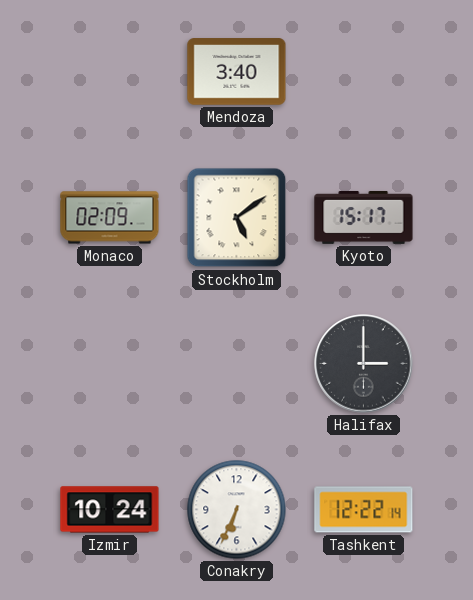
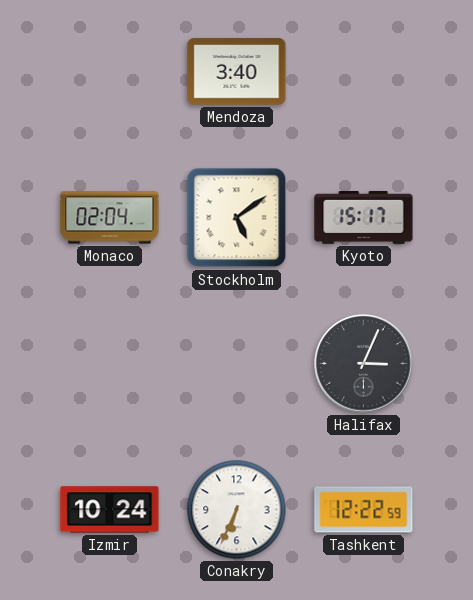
Monaco: 02:09 -> 02:04
Halifax: 3:00 -> 3:04
Tashkent: 12:22:14 -> 12:22:59
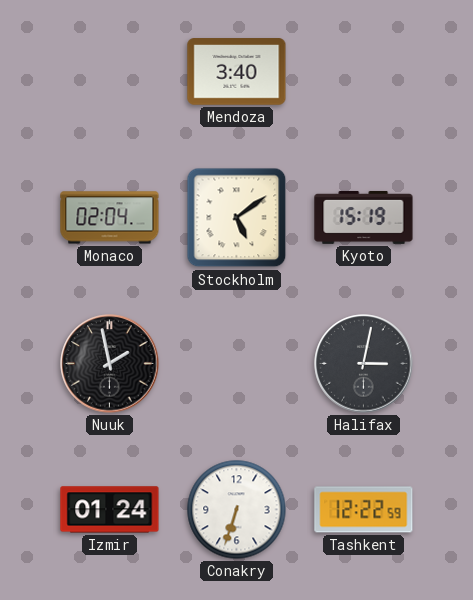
Kyoto: 15:17 -> 15:19
Nuuk: none -> 1:58
Halifax: 3:04 -> 3:02
Izmir: 10:24 -> 01:24
Conakry: 6:34 -> 6:33
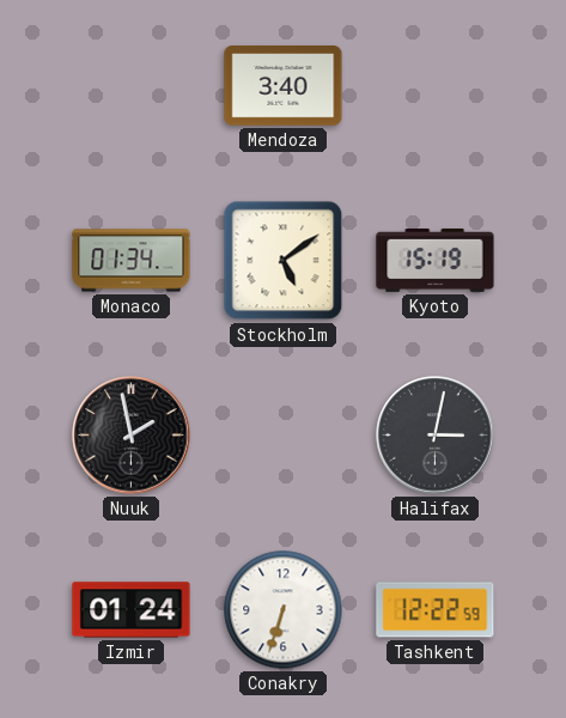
Monaco: 02:04 -> 01:34
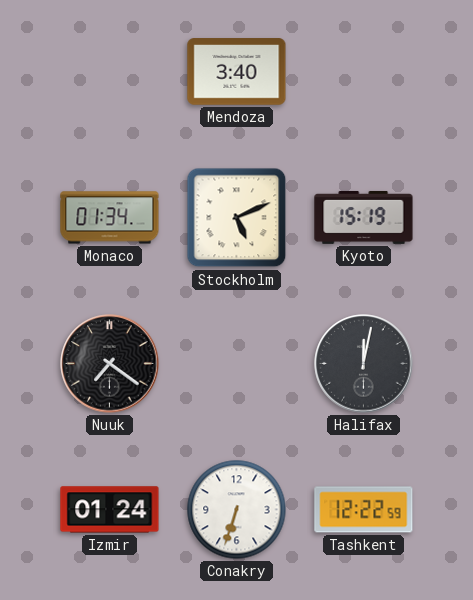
Stockholm: 5:09 -> 5:11
Nuuk: 1:58 -> 7:21
Halifax: 3:02 -> 12:02
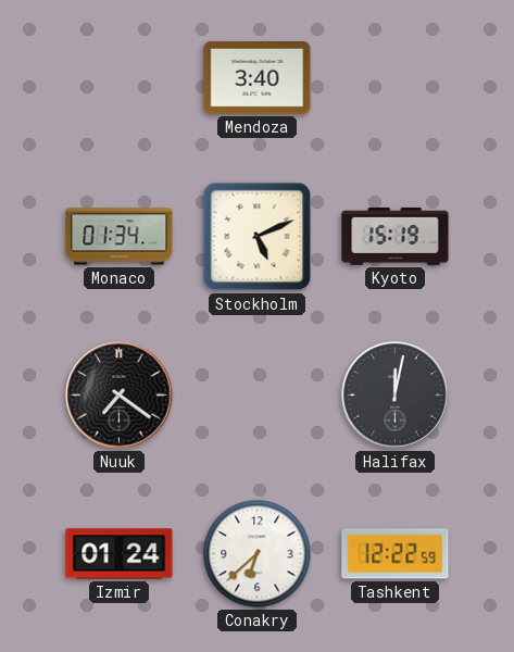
Conakry: 6:33 -> 6:38
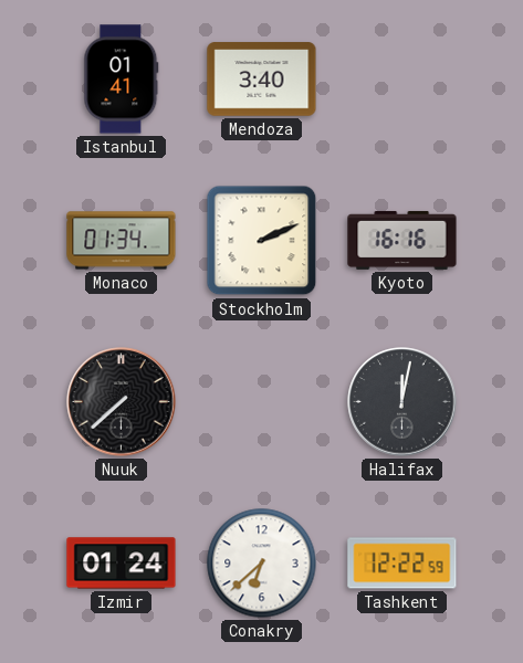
Istanbul: none -> 01:41
Stockholm: 5:11 -> 2:11
Kyoto: 15:19 -> 16:16
Nuuk: 7:21 -> 7:38
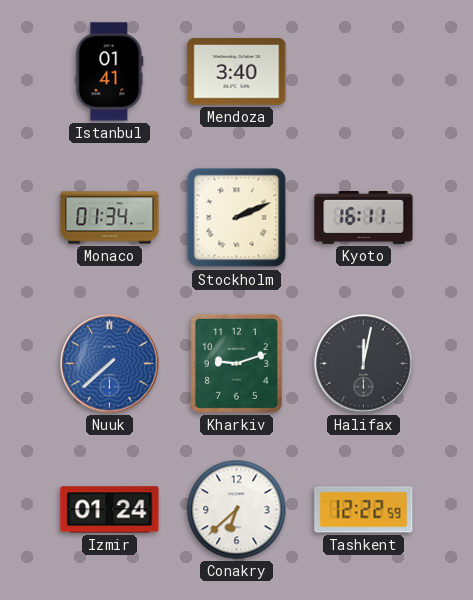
Kyoto: 16:16 -> 16:11
Nuuk dial: black -> blue
Kharkiv: none -> 9:12
